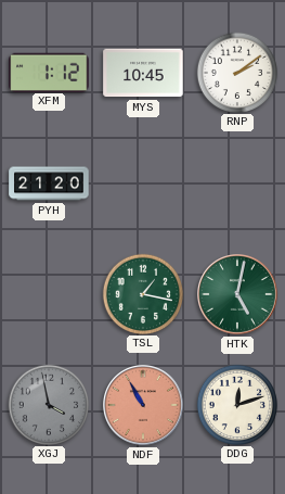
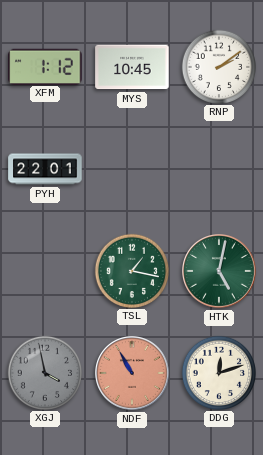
PYH: 21:20 -> 22:01
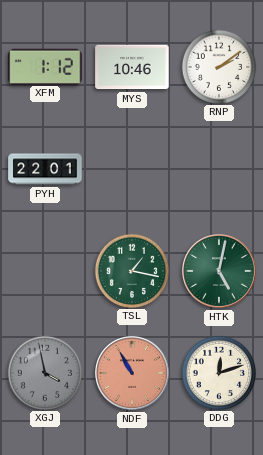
MYS: 10:45 -> 10:46
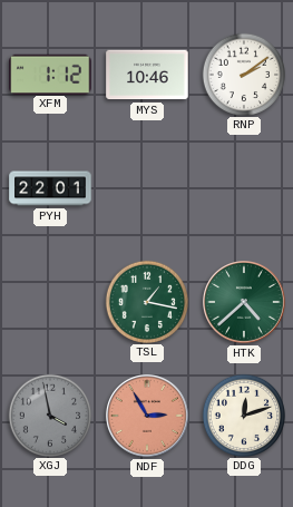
HTK: 5:02 -> 4:38
NDF: 10:55 -> 2:55
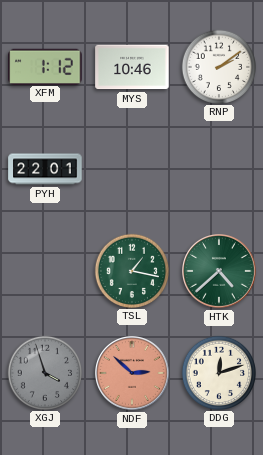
XGJ: 3:58 -> 3:57
NDF: 2:55 -> 2:52
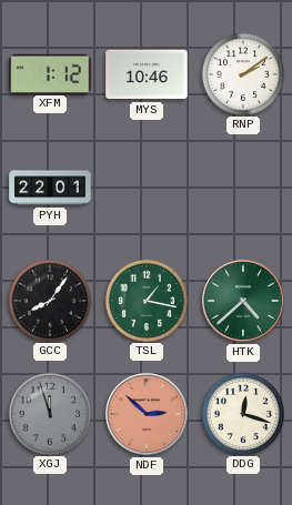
GCC: none -> 8:06
XGJ: 3:57 -> 11:57
DDG: 12:12 -> 12:18
